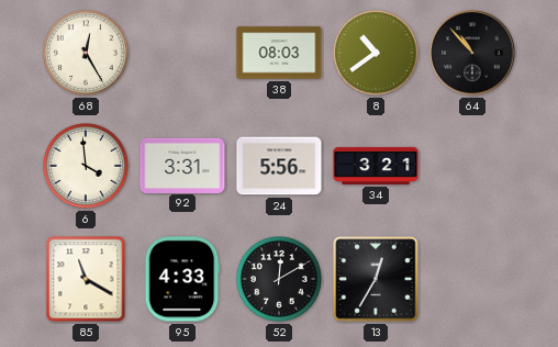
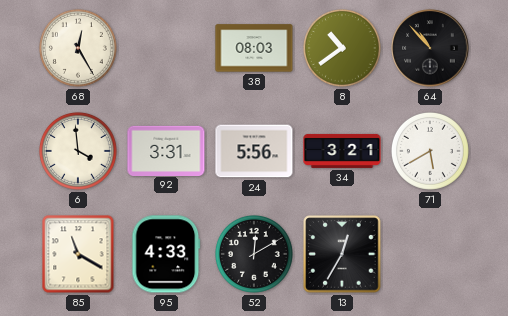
71: none -> 5:40
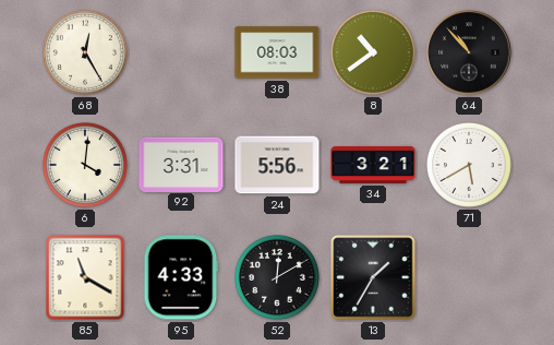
6: 3:59 -> 4:01
13: 12:35 -> 1:35
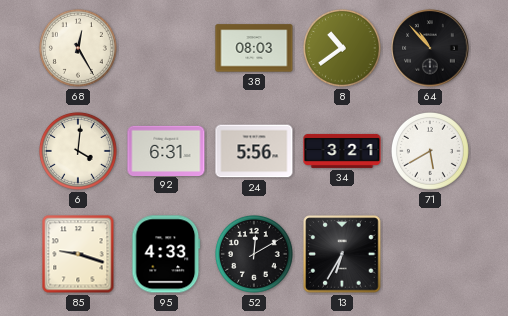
92: 3:31 -> 6:31
85: 11:20 -> 9:18
13: 1:35 -> 6:35
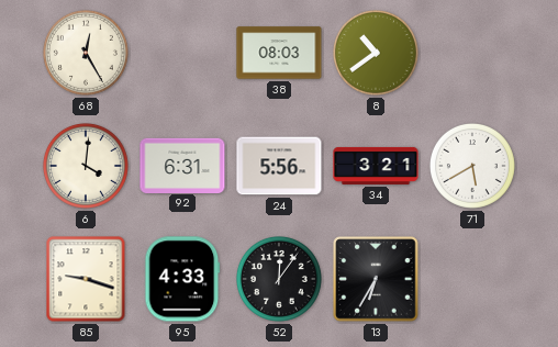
64: 10:53 -> none
52: 12:10 -> 12:06
